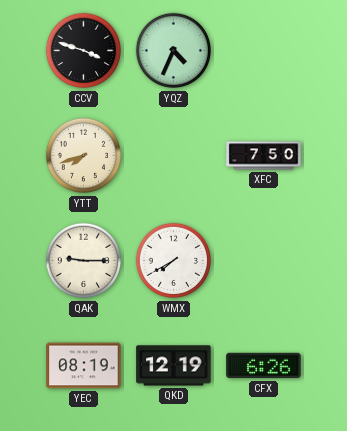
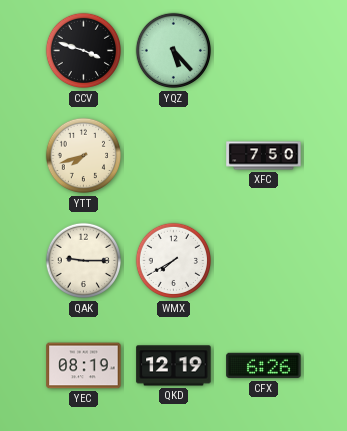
YQZ: 4:34 -> 5:23
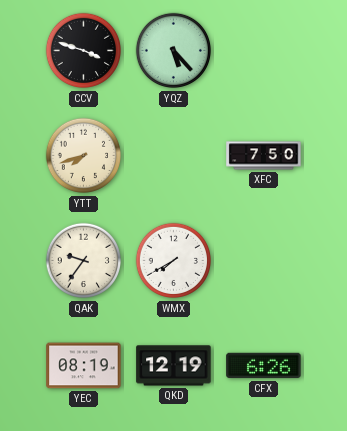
QAK: 9:15 -> 9:36
